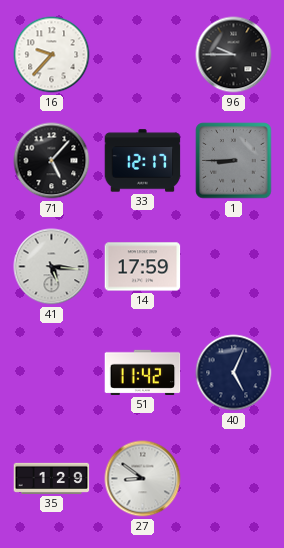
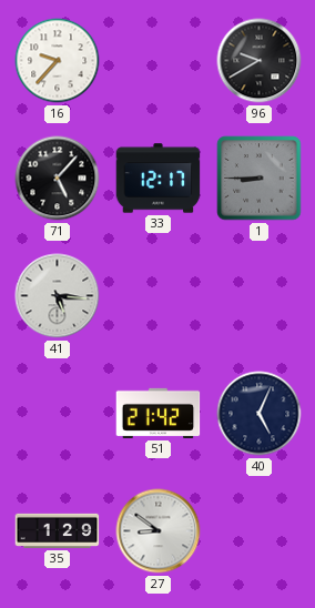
96: 9:45 -> 9:40
14: 17:59 -> none
51: 11:42 -> 21:42
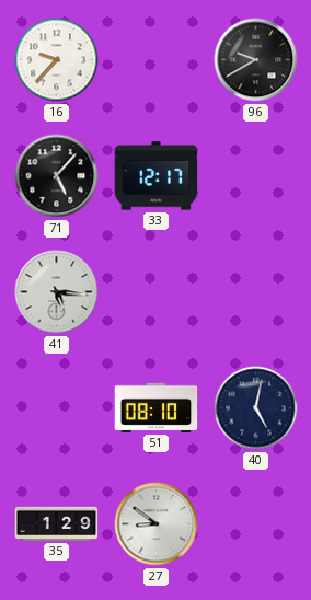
1: 8:45 -> none
51: 21:42 -> 08:10
40: 5:04 -> 5:02
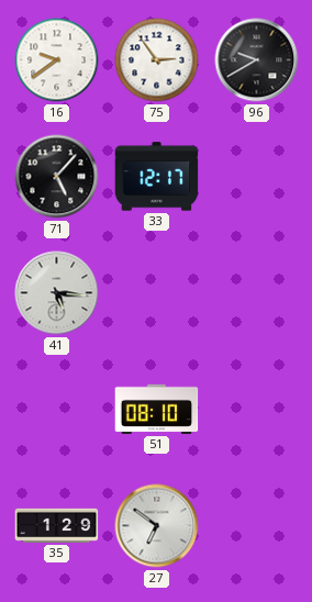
16: 9:37 -> 9:39
75: none -> 2:54
40: 5:02 -> none
27: 8:51 -> 6:51
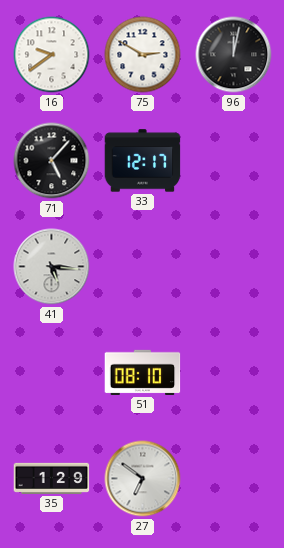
75: 2:54 -> 2:50
96: 9:40 -> 12:02
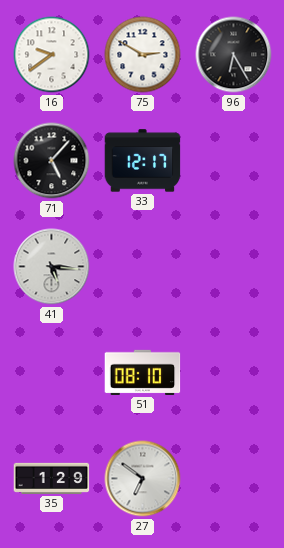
96: 12:02 -> 6:25
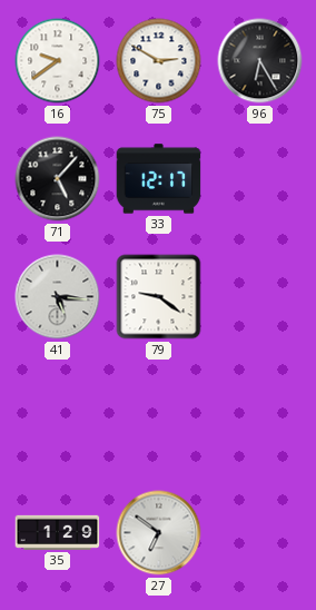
79: none -> 9:21
51: 08:10 -> none
